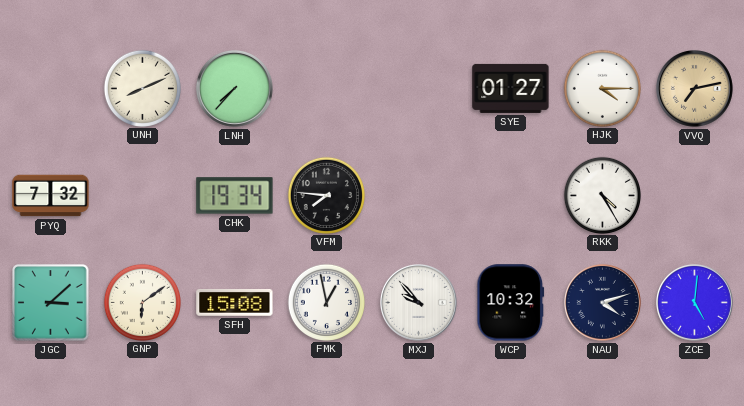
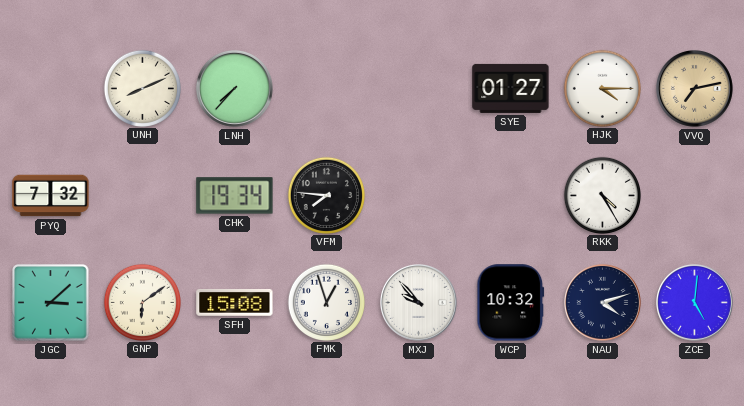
FMK: 12:58 -> 12:57
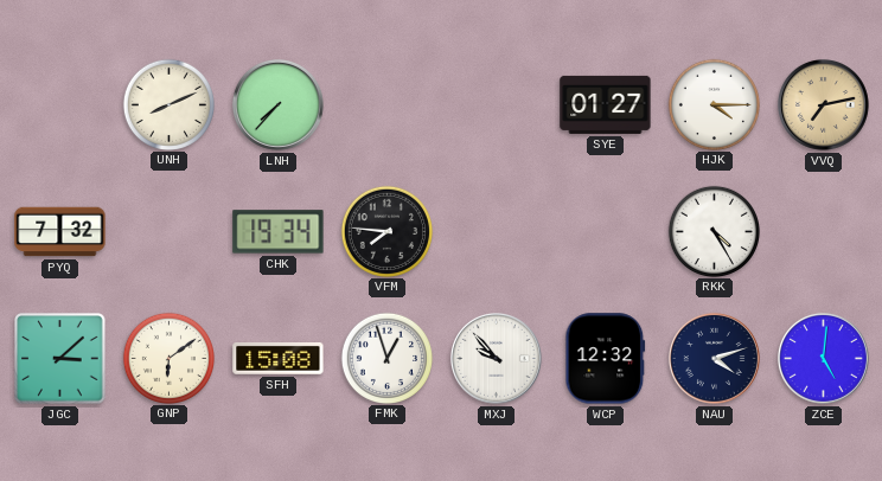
WCP: 10:32 -> 12:32
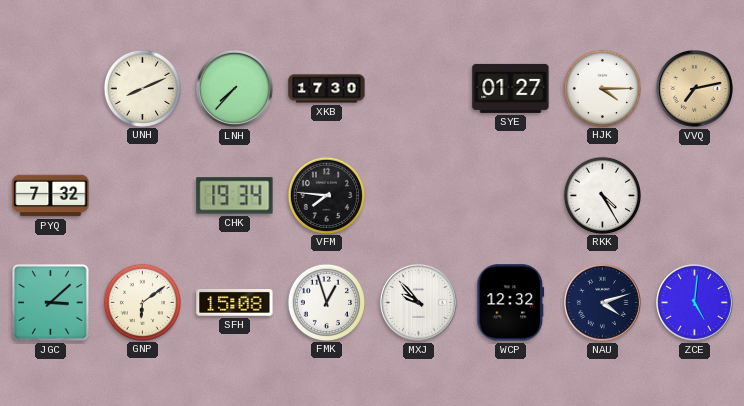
XKB: none -> 17:30
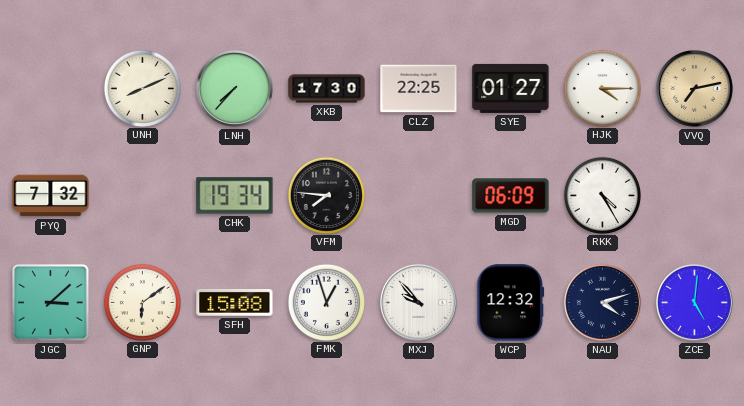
CLZ: none -> 22:25
MGD: none -> 06:09
